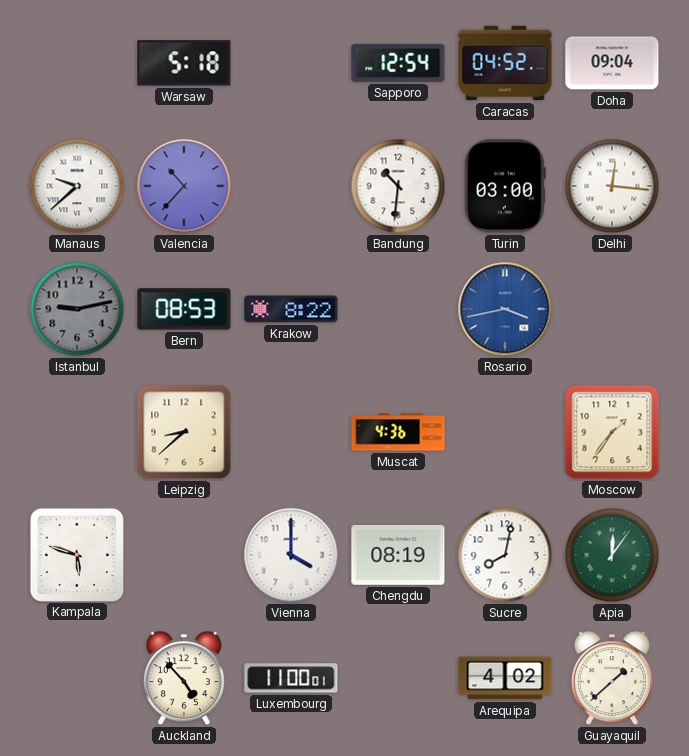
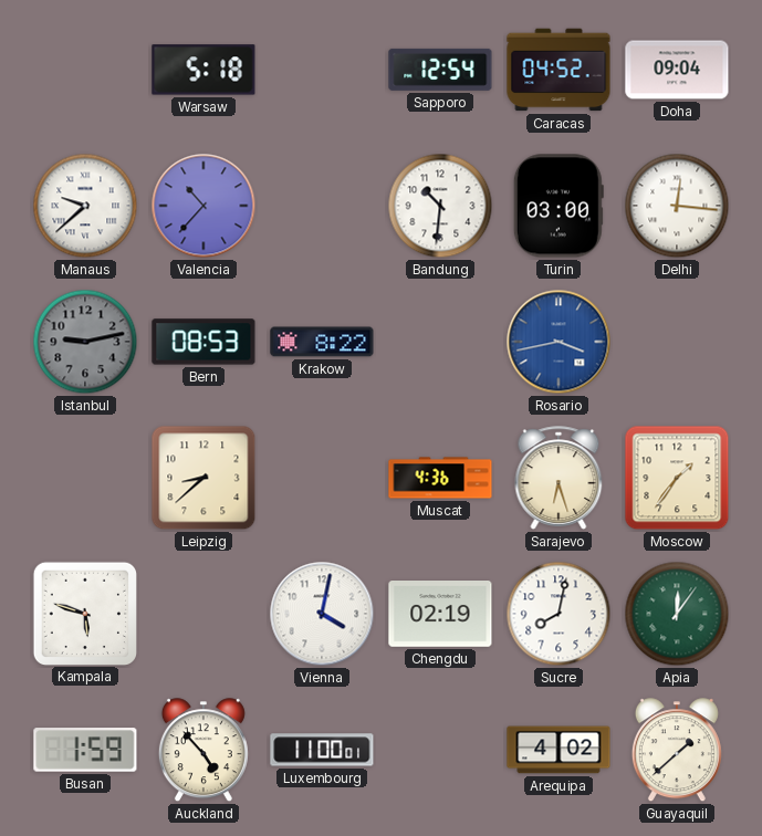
Sarajevo: none -> 6:27
Vienna: 4:00 -> 4:02
Chengdu: 08:19 -> 02:19
Busan: none -> 1:59
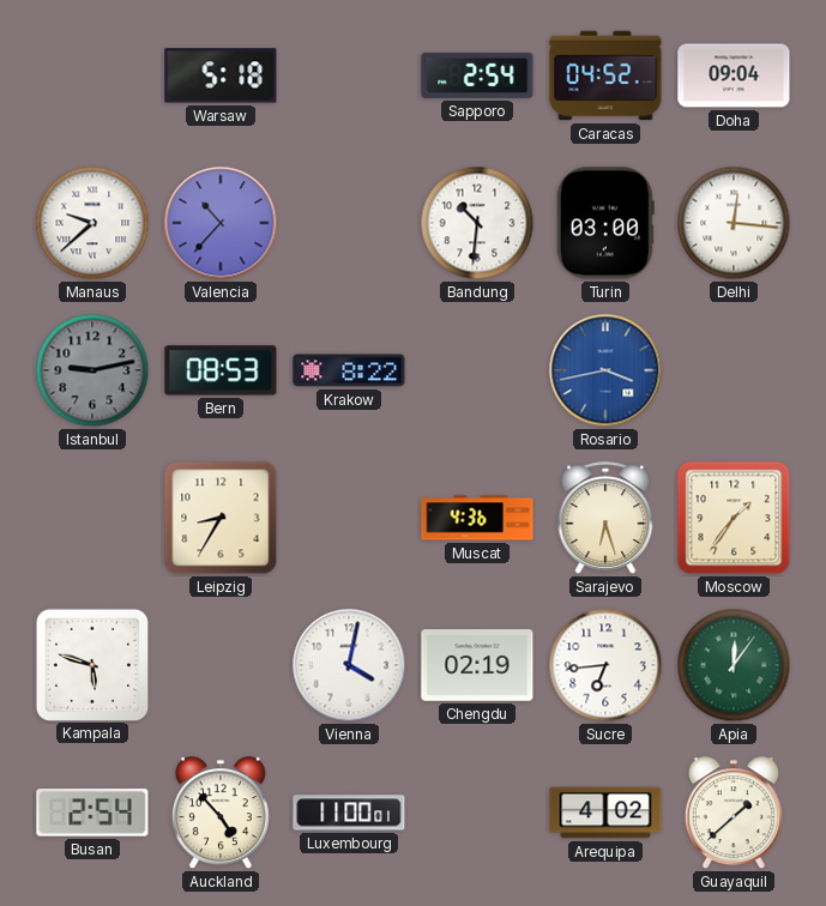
Sapporo: 12:54 -> 2:54
Leipzig: 8:38 -> 8:35
Sucre: 8:02 -> 6:44
Busan: 1:59 -> 2:54
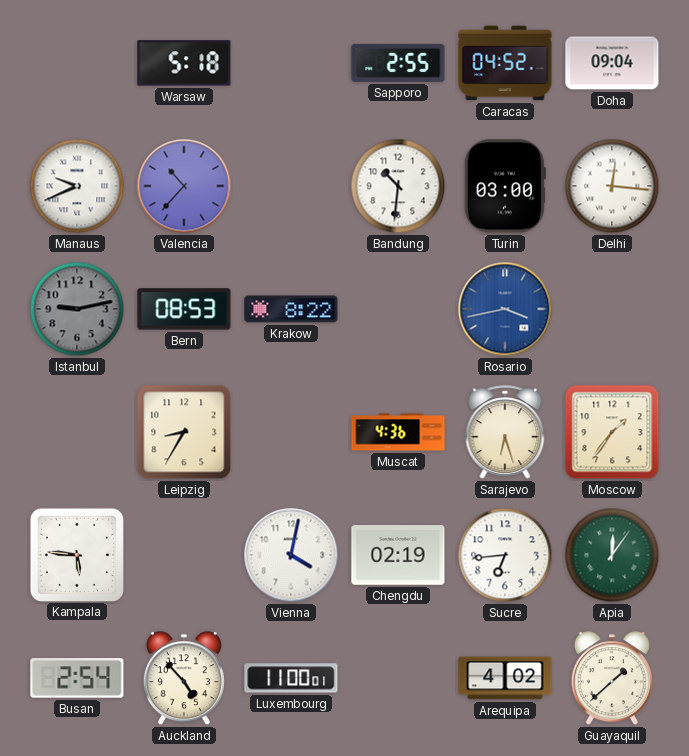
Sapporo: 2:54 -> 2:55
Manaus: 9:38 -> 9:41
Kampala: 5:48 -> 5:46
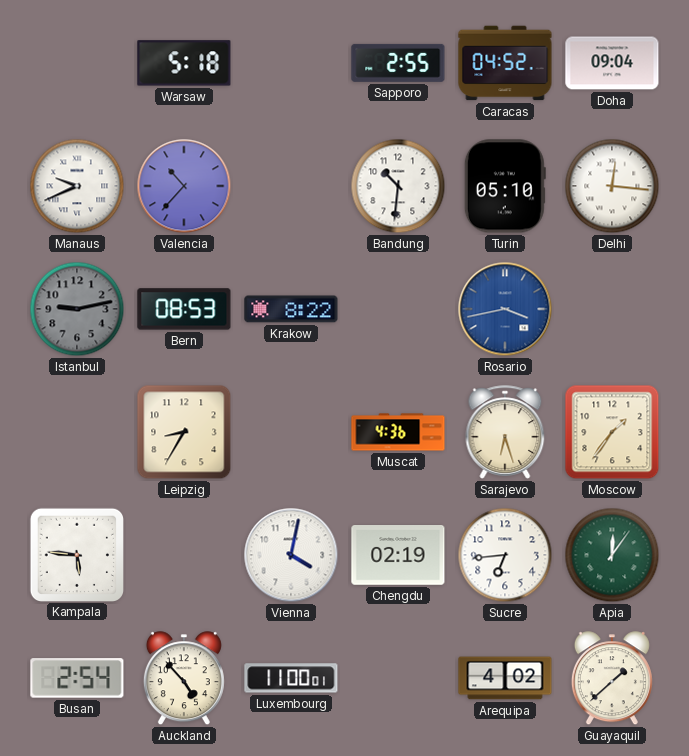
Turin: 03:00 -> 05:10
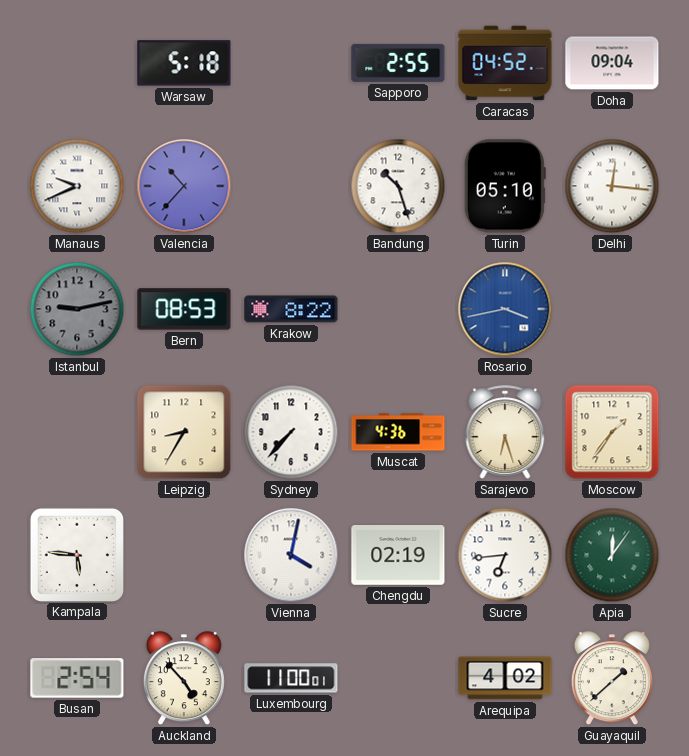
Bandung: 10:31 -> 10:27
Sydney: none -> 7:37
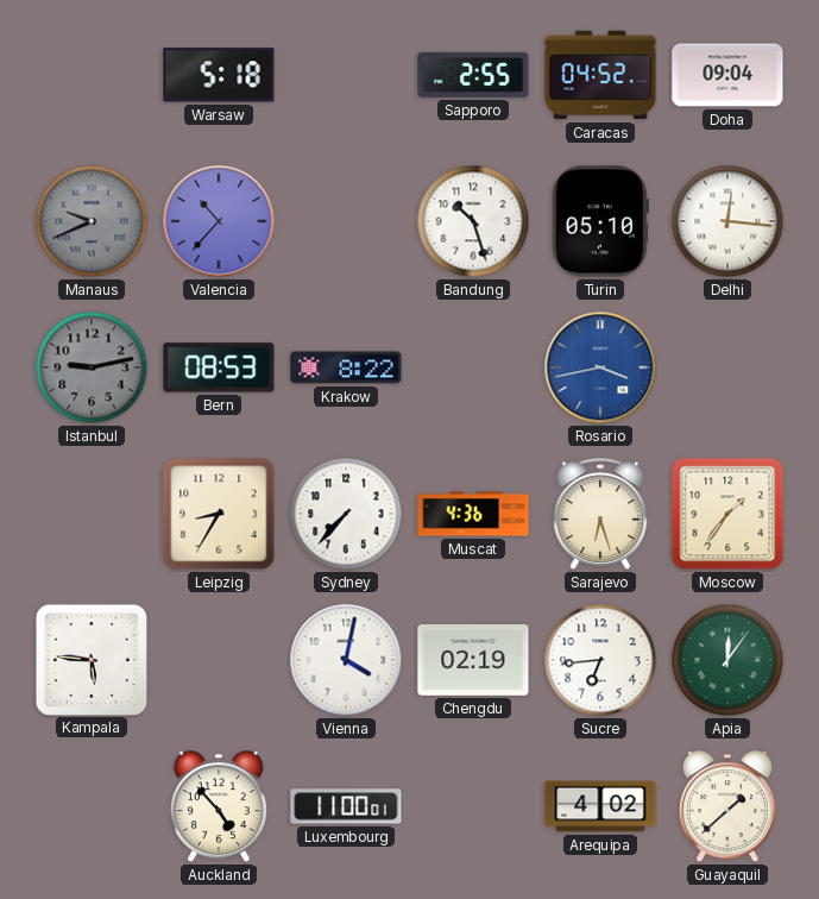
Manaus dial: white -> grey
Busan: 2:54 -> none
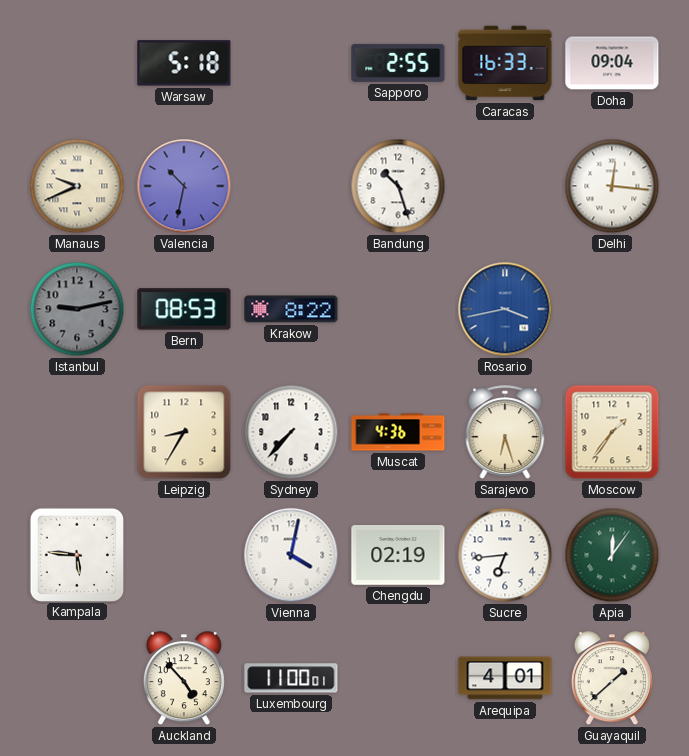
Caracas: 04:52 -> 16:33
Manaus dial: grey -> cream
Valencia: 10:37 -> 10:32
Turin: 05:10 -> none
Arequipa: 4:02 -> 4:01
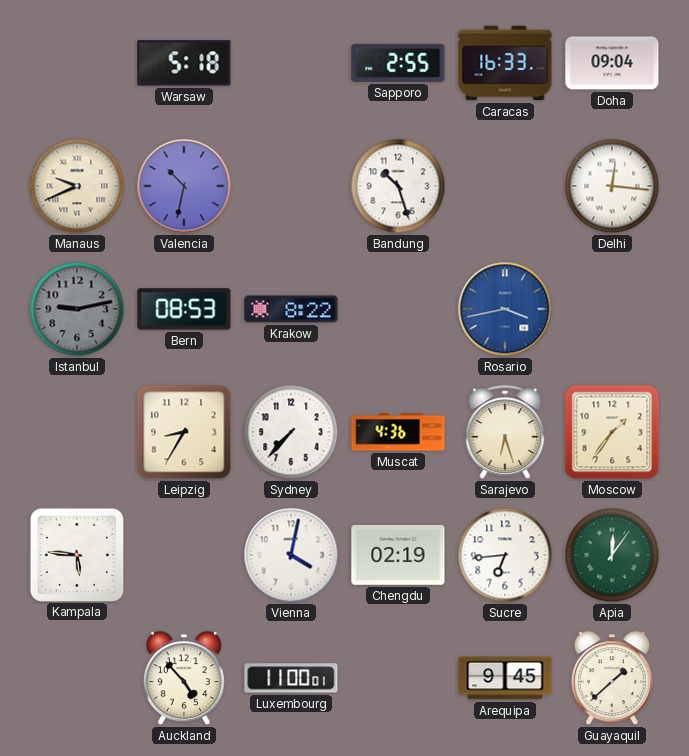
Arequipa: 4:01 -> 9:45
